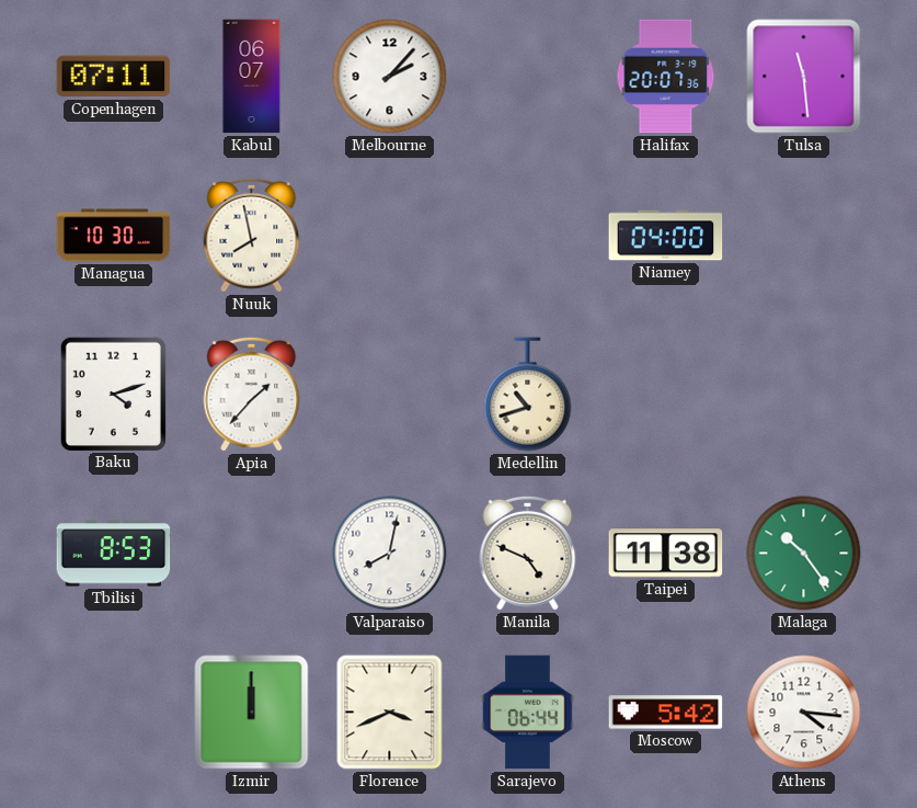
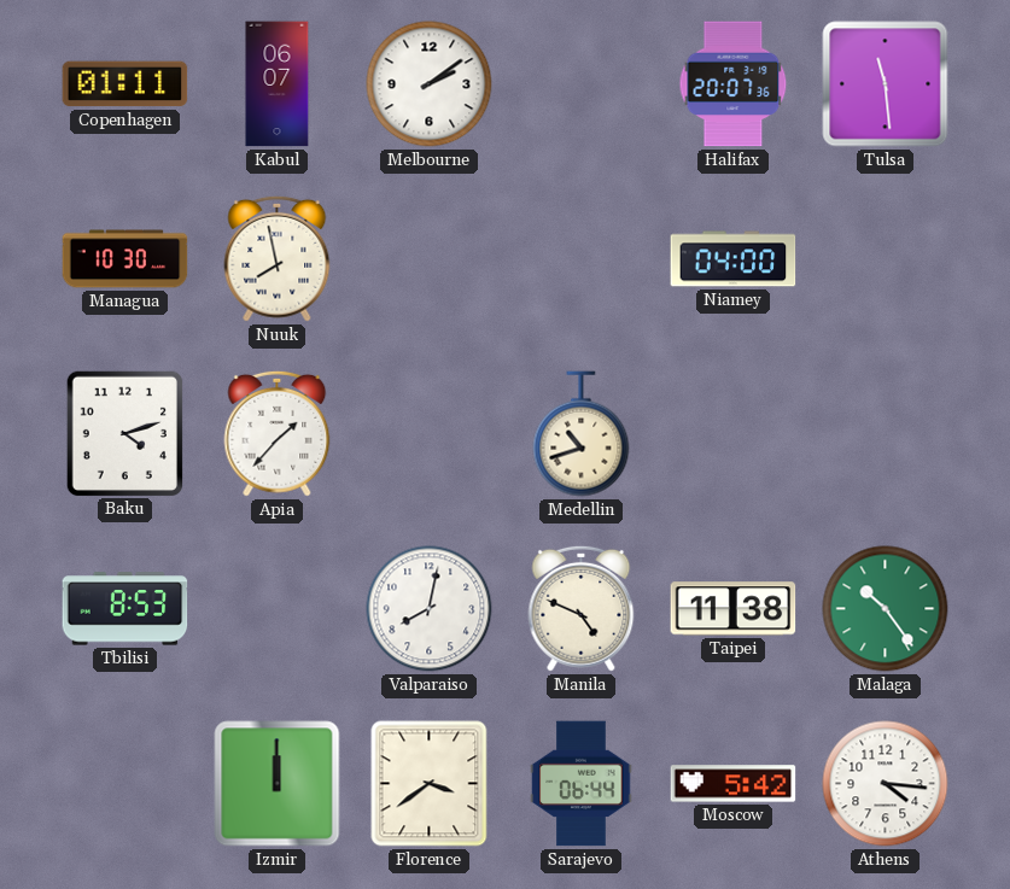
Copenhagen: 07:11 -> 01:11
Melbourne: 2:07 -> 2:09
Florence: 3:41 -> 3:39
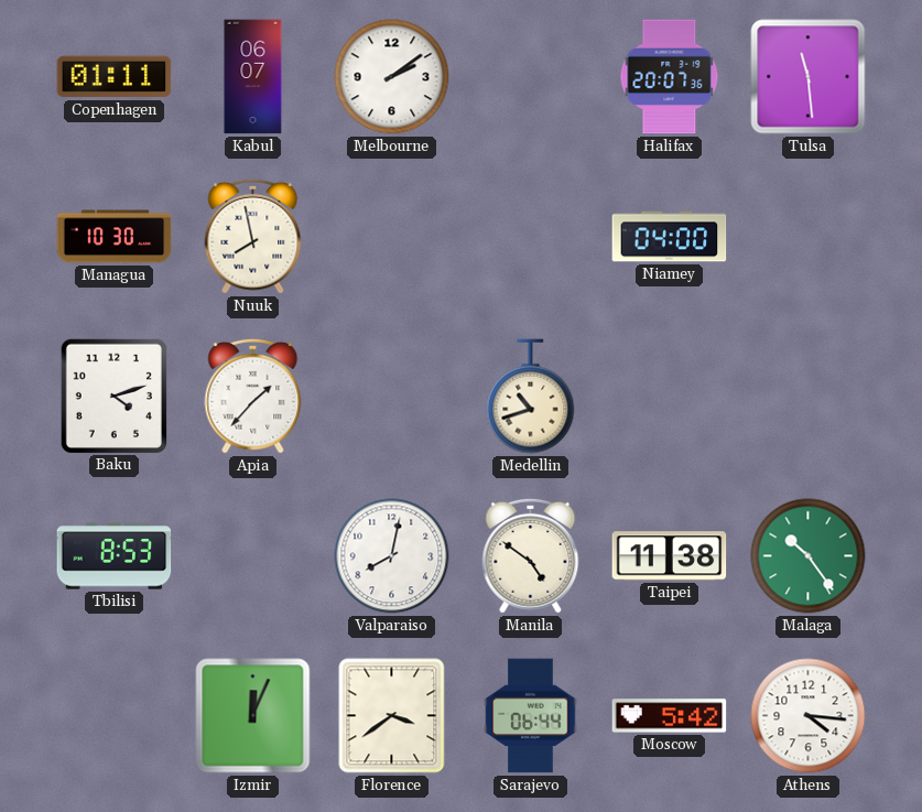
Manila: 4:49 -> 4:51
Izmir: 12:00 -> 12:04
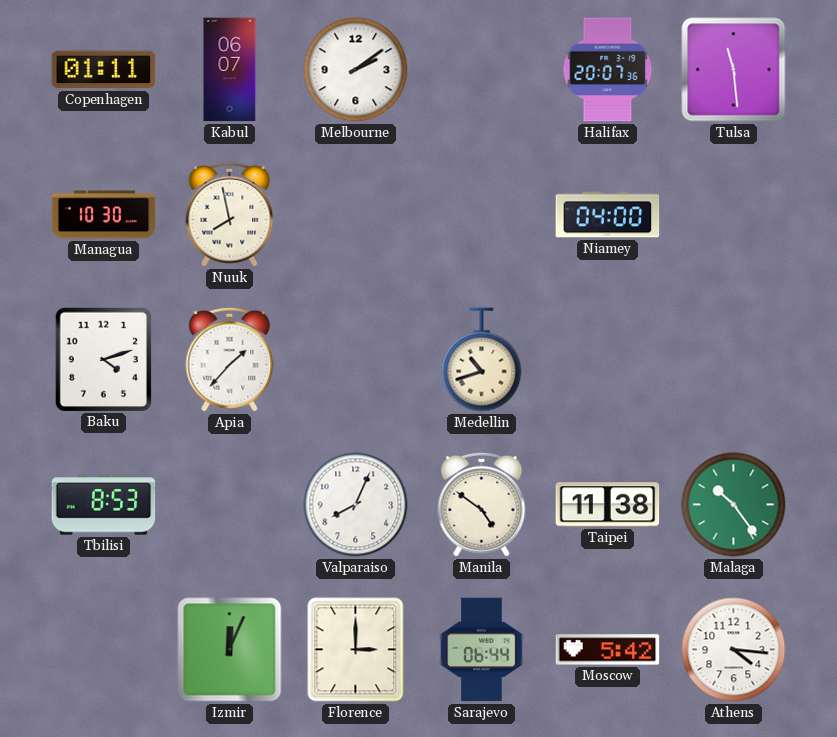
Valparaiso: 8:02 -> 8:04
Florence: 3:39 -> 3:00
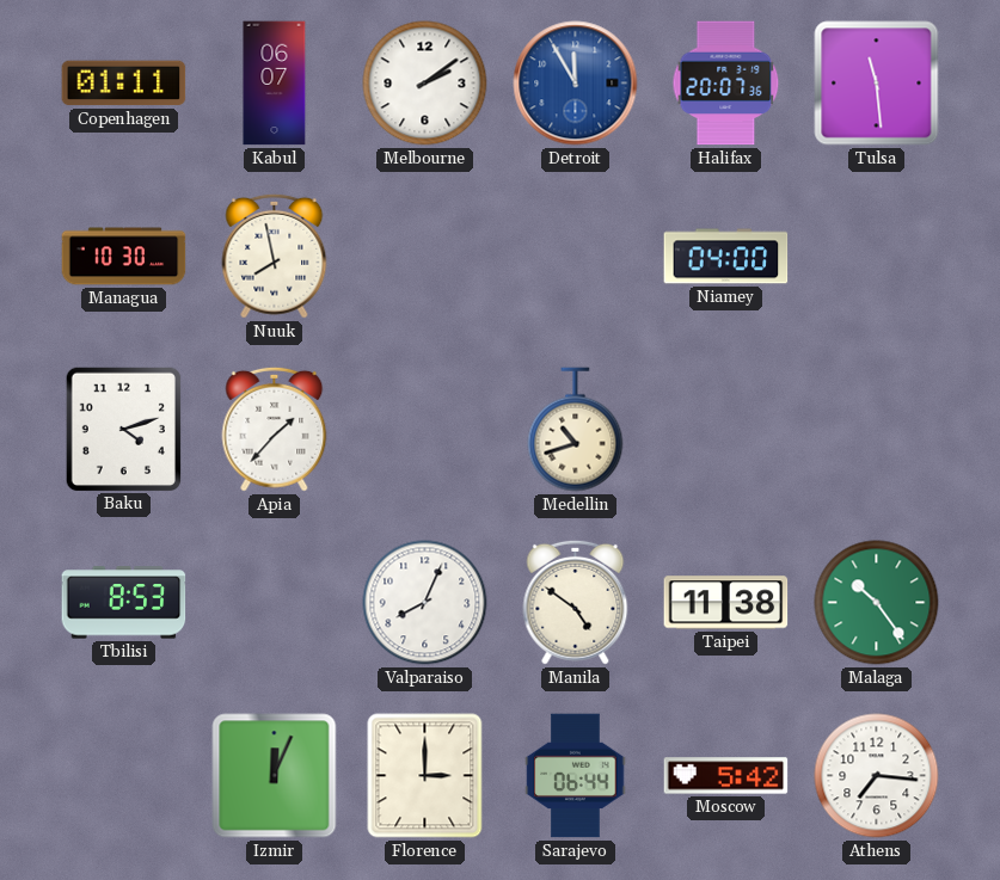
Detroit: none -> 11:55
Athens: 4:16 -> 7:16
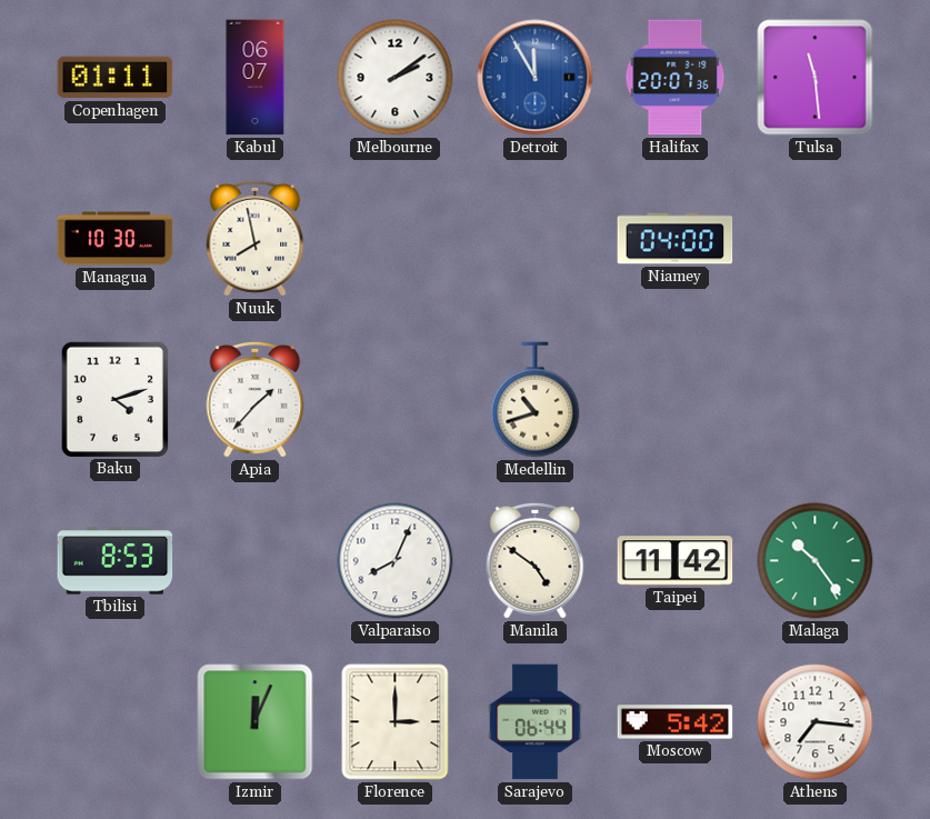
Taipei: 11:38 -> 11:42
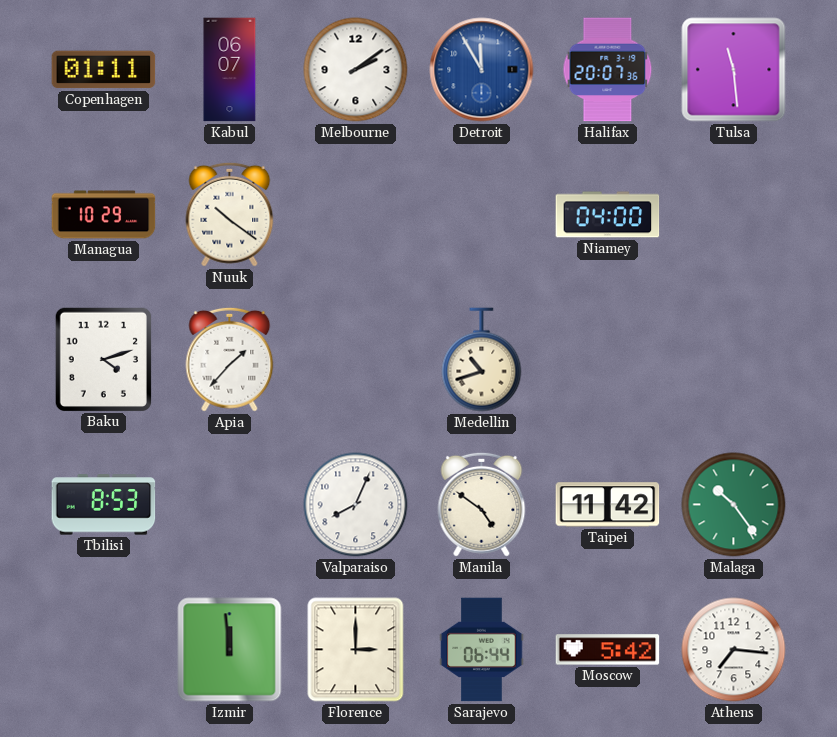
Managua: 10:30 -> 10:29
Nuuk: 7:58 -> 10:21
Izmir: 12:04 -> 11:59
